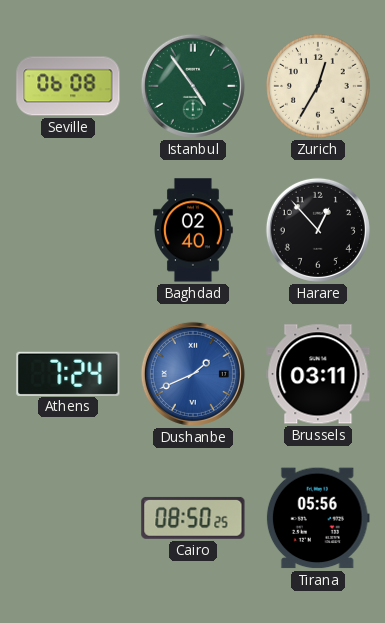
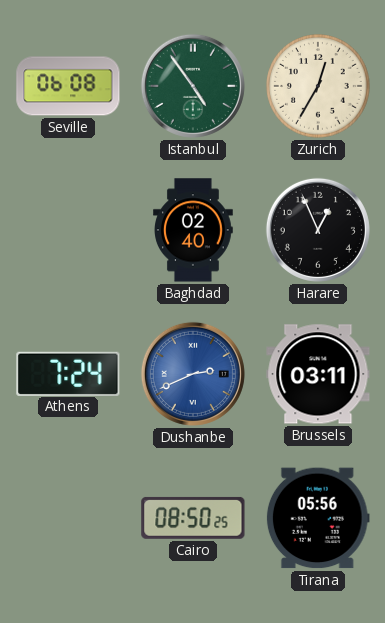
Harare: 12:53 -> 12:56
Dushanbe: 1:41 -> 2:41
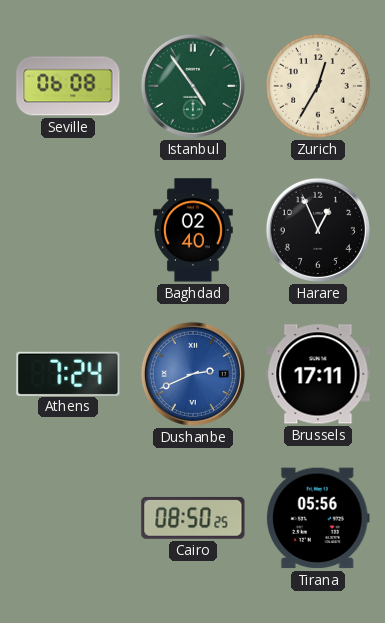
Brussels: 03:11 -> 17:11
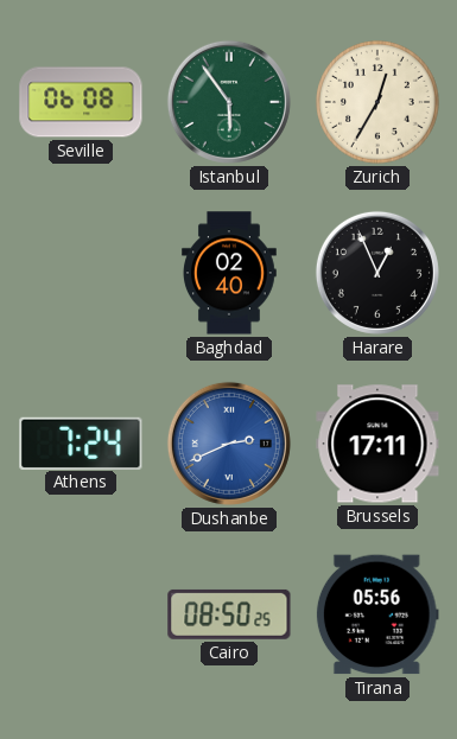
Istanbul: 4:54 -> 5:54
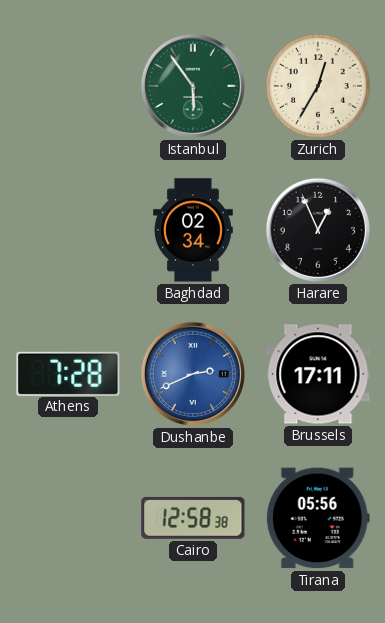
Seville: 06:08 -> none
Baghdad: 02:40 -> 02:34
Athens: 7:24 -> 7:28
Cairo: 08:50 -> 12:58
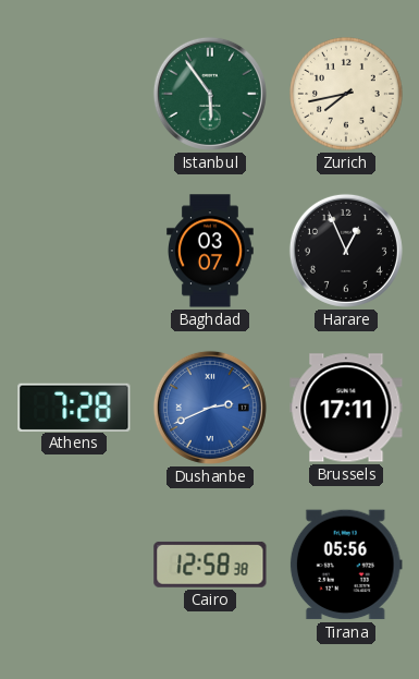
Zurich: 12:35 -> 7:43
Baghdad: 02:34 -> 03:07
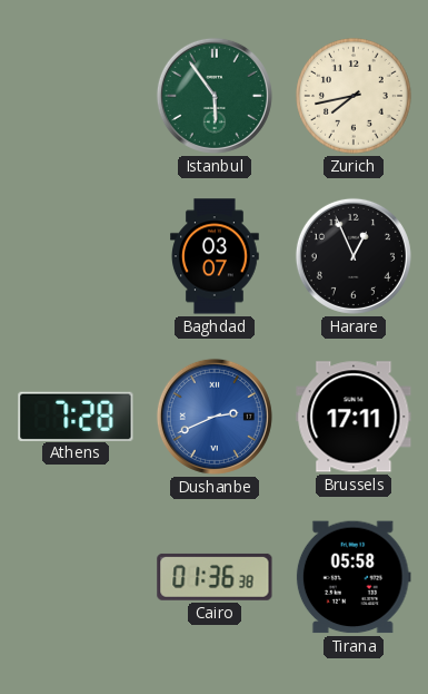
Cairo: 12:58 -> 01:36
Tirana: 05:56 -> 05:58
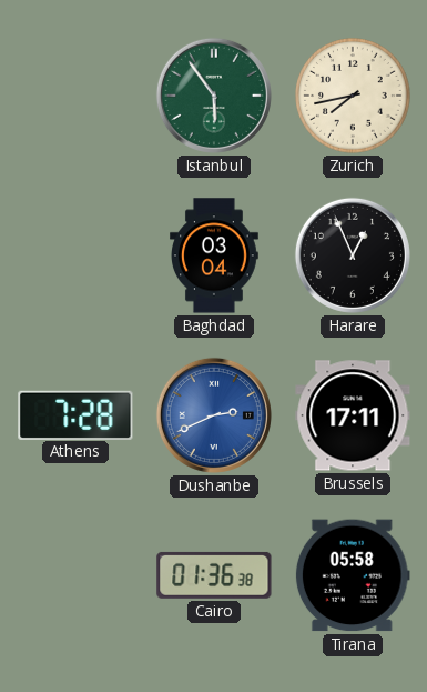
Baghdad: 03:07 -> 03:04
